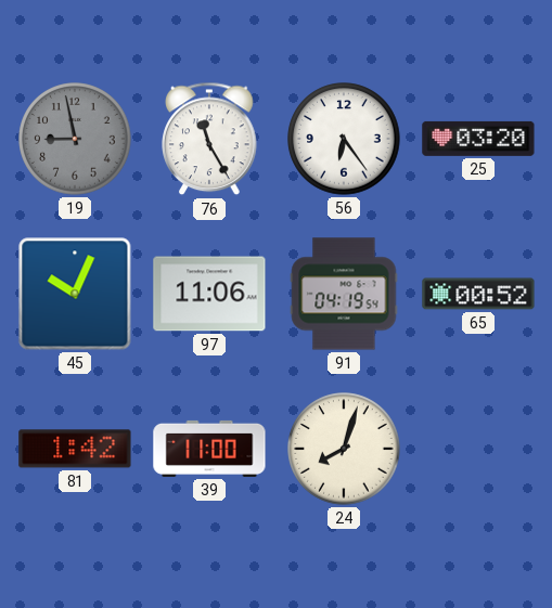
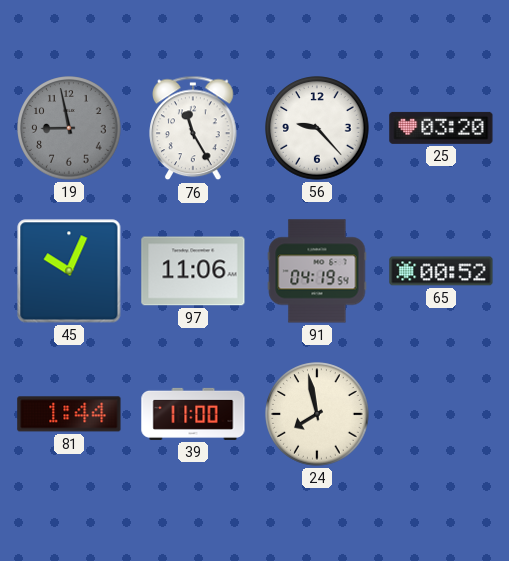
56: 6:24 -> 9:23
81: 1:42 -> 1:44
24: 8:03 -> 7:58
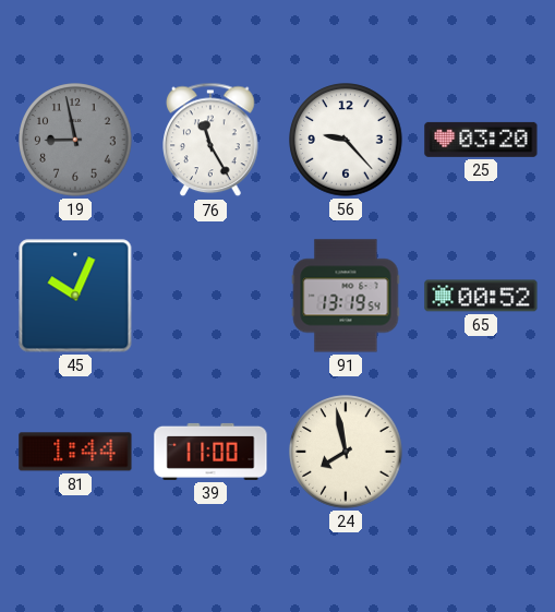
97: 11:06 -> none
91: 04:19 -> 13:19
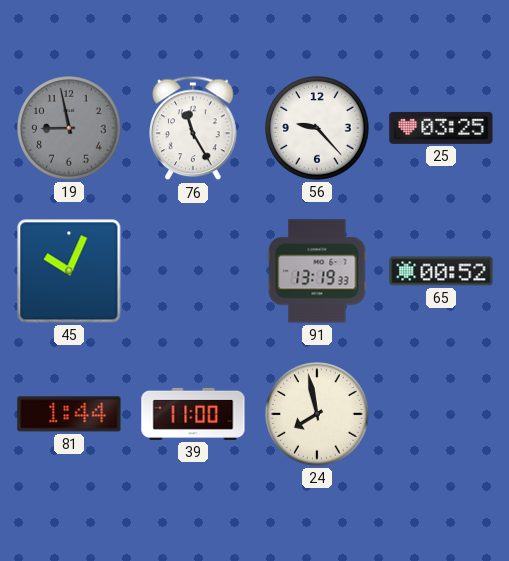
25: 03:20 -> 03:25
91: 13:19:54 -> 13:19:33
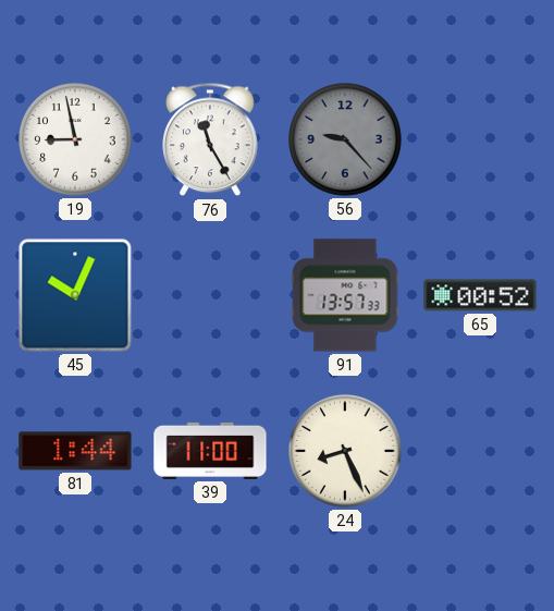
19 dial: grey -> white
56 dial: white -> grey
25: 03:25 -> none
91: 13:19 -> 13:57
24: 7:58 -> 8:26
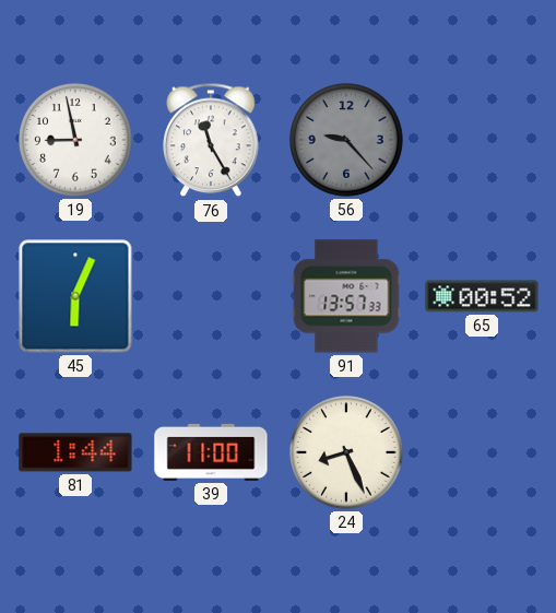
45: 10:04 -> 6:04
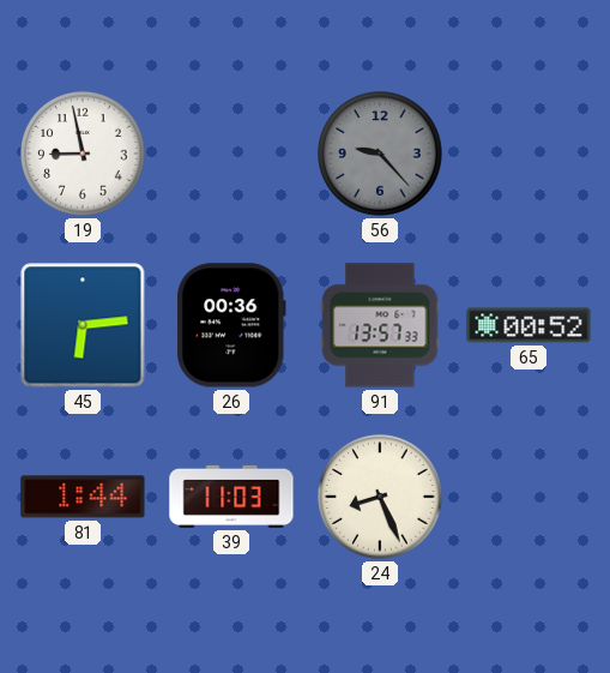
76: 11:25 -> none
45: 6:04 -> 6:14
26: none -> 00:36
39: 11:00 -> 11:03
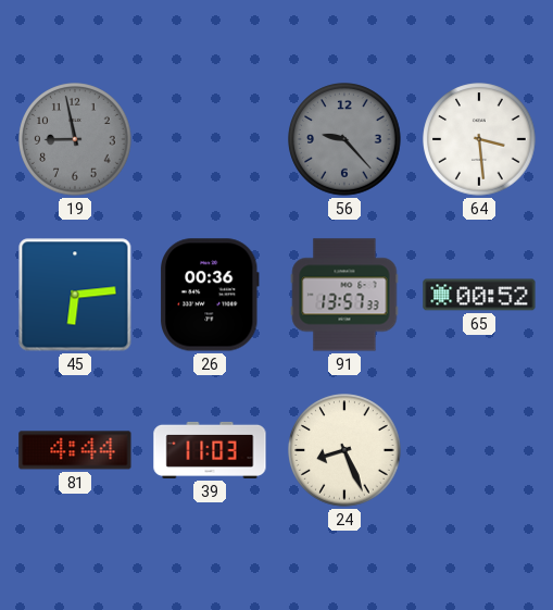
19 dial: white -> grey
64: none -> 3:29
81: 1:44 -> 4:44
